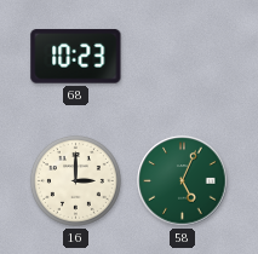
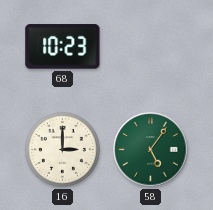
58: 5:04 -> 5:06
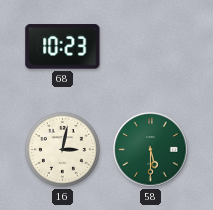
16: 3:00 -> 3:02
58: 5:06 -> 5:30
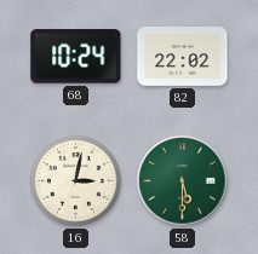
68: 10:23 -> 10:24
82: none -> 22:02
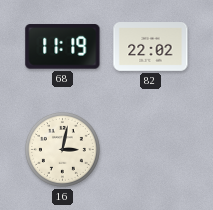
68: 10:24 -> 11:19
58: 5:30 -> none
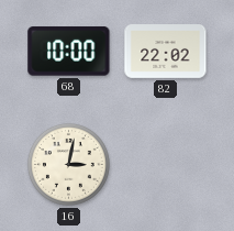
68: 11:19 -> 10:00
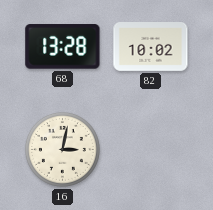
68: 10:00 -> 13:28
82: 22:02 -> 10:02
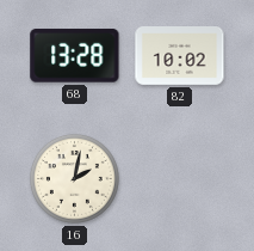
16: 3:02 -> 2:02
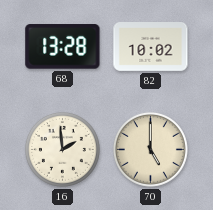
16: 2:02 -> 1:59
70: none -> 5:00
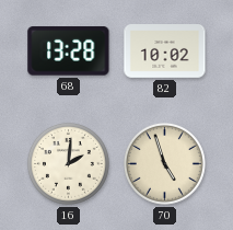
16: 1:59 -> 2:01
70: 5:00 -> 4:57
